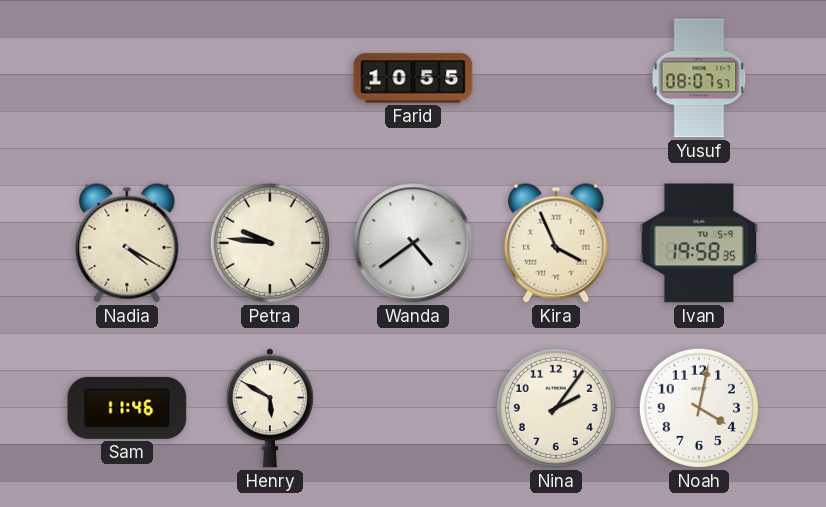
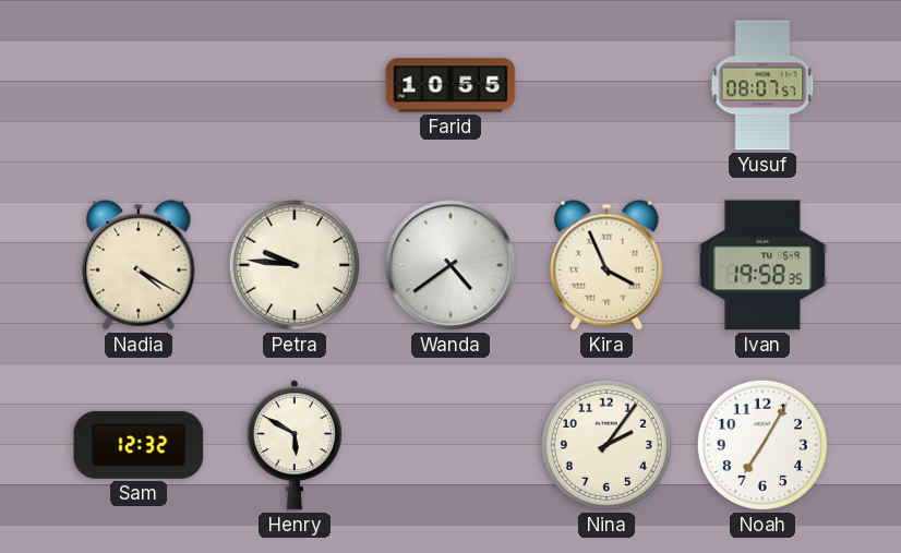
Sam: 11:46 -> 12:32
Noah: 4:02 -> 7:05
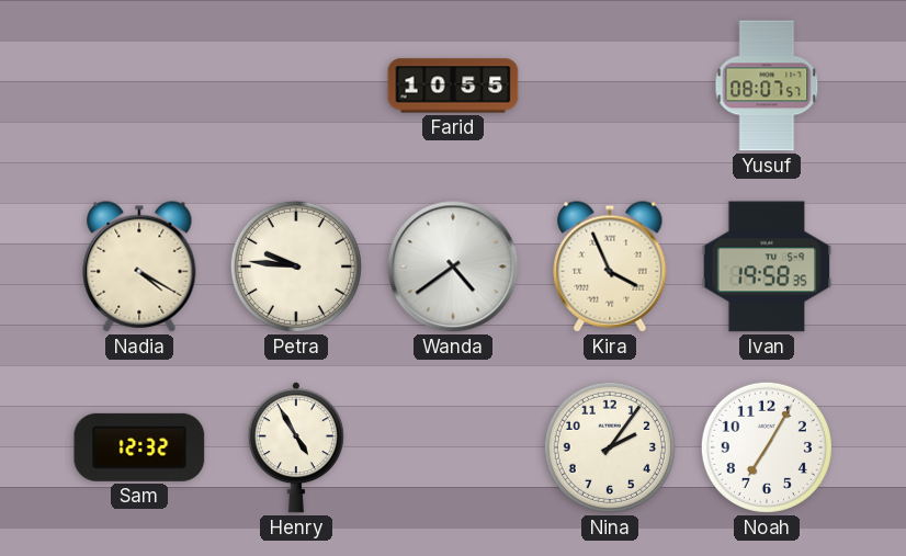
Henry: 5:50 -> 4:55
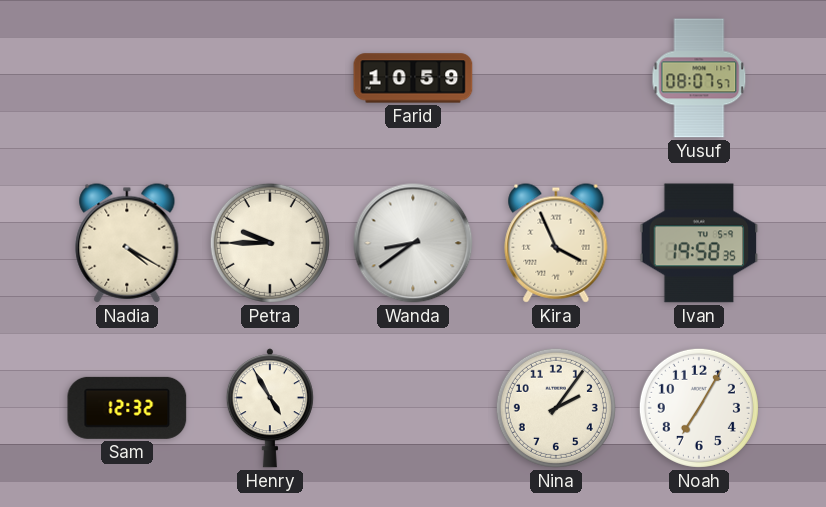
Farid: 10:55 -> 10:59
Petra: 9:46 -> 9:45
Wanda: 4:39 -> 8:39
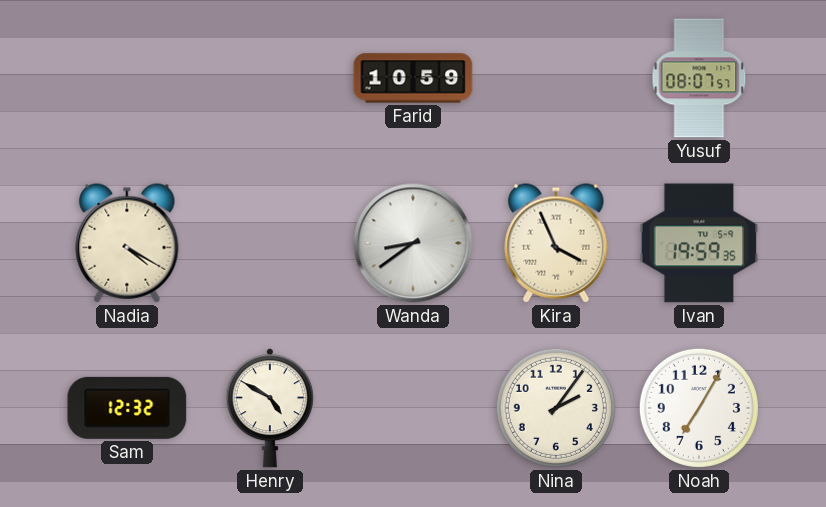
Petra: 9:45 -> none
Ivan: 19:58 -> 19:59
Henry: 4:55 -> 4:50
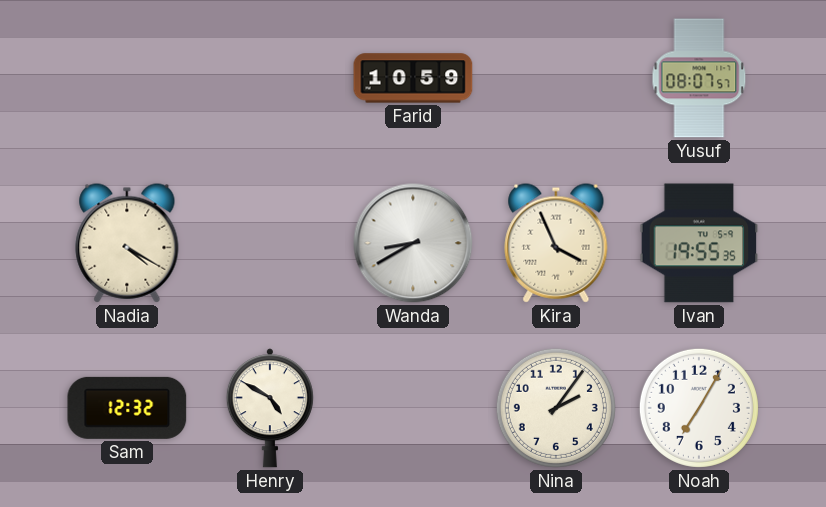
Wanda: 8:39 -> 8:40
Ivan: 19:59 -> 19:55
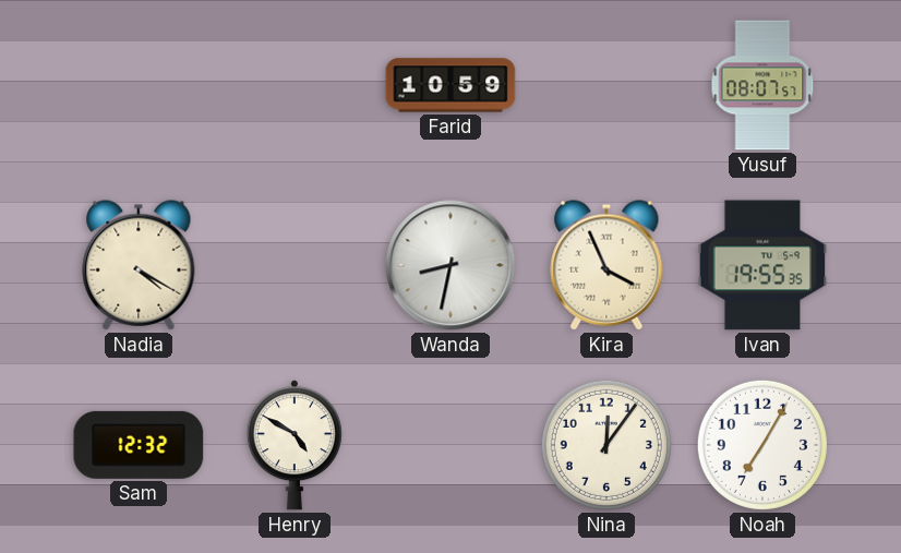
Wanda: 8:40 -> 8:32
Nina: 2:06 -> 12:06
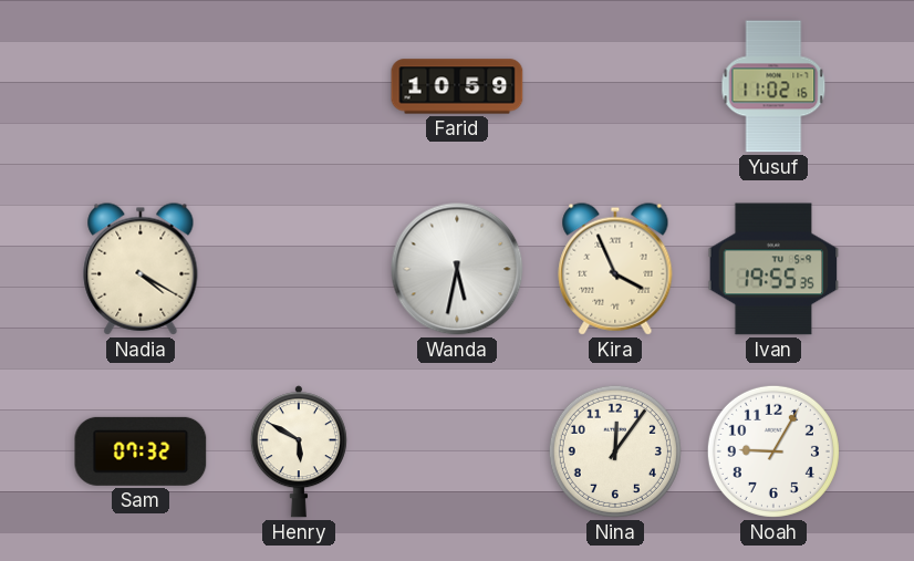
Yusuf: 08:07 -> 11:02
Wanda: 8:32 -> 5:32
Sam: 12:32 -> 07:32
Henry: 4:50 -> 5:50
Noah: 7:05 -> 9:05
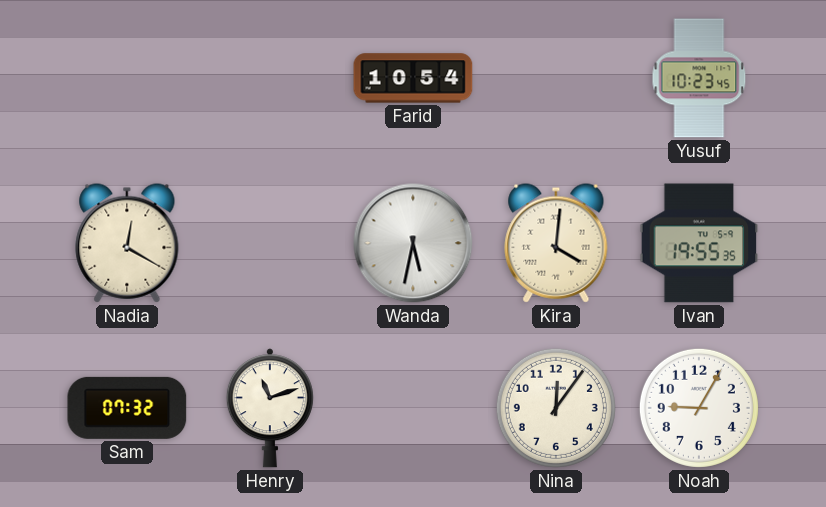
Farid: 10:59 -> 10:54
Yusuf: 11:02 -> 10:23
Nadia: 4:20 -> 12:20
Kira: 3:56 -> 4:01
Henry: 5:50 -> 11:12
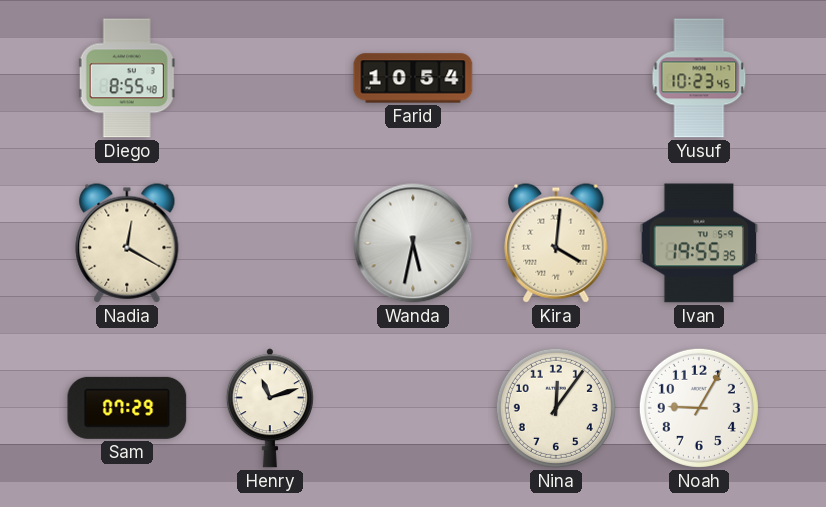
Diego: none -> 8:55
Sam: 07:32 -> 07:29
